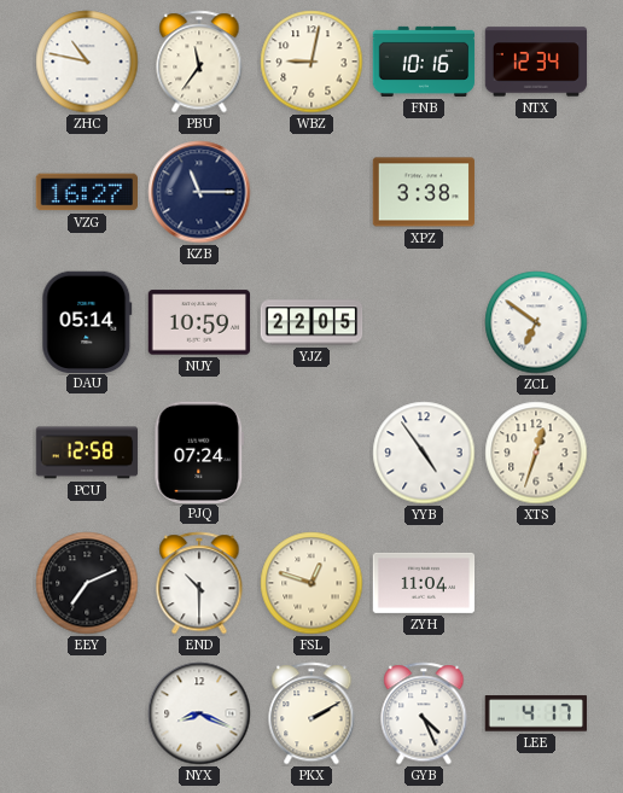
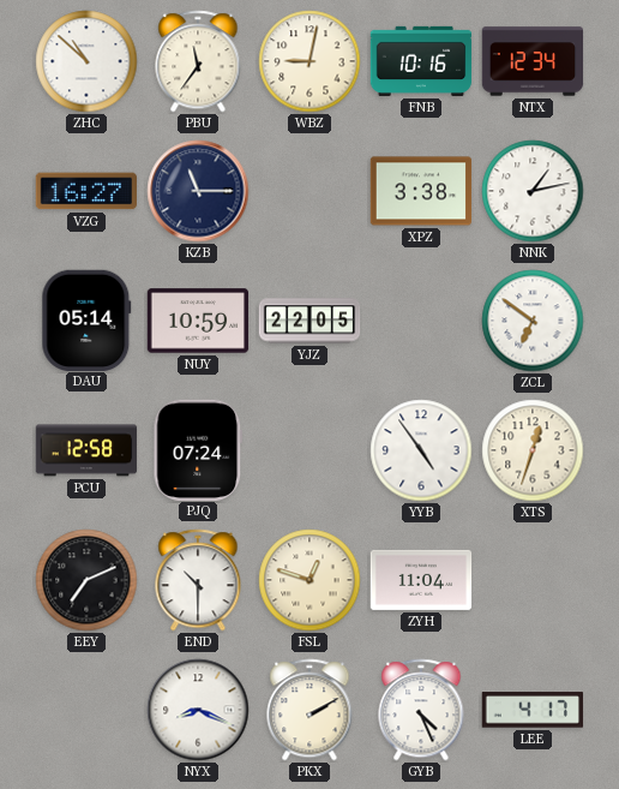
ZHC: 10:47 -> 10:52
NNK: none -> 1:13
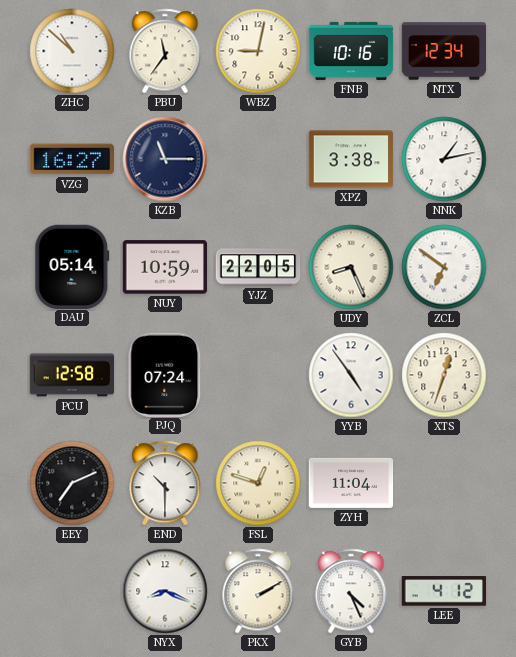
UDY: none -> 8:26
LEE: 4:17 -> 4:12
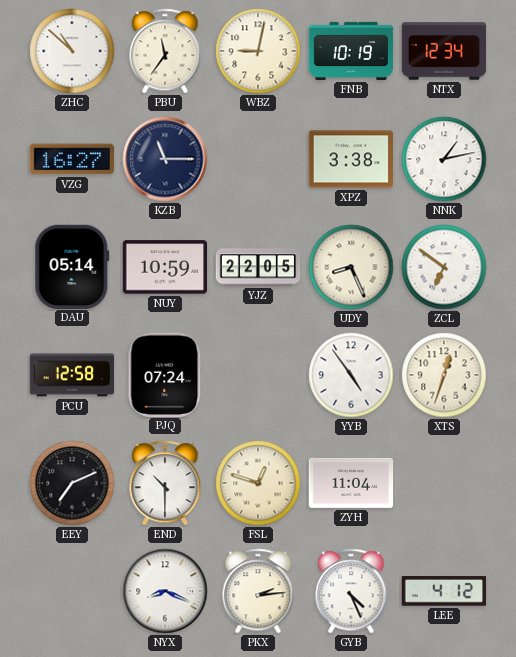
FNB: 10:16 -> 10:19
PKX: 2:10 -> 2:14
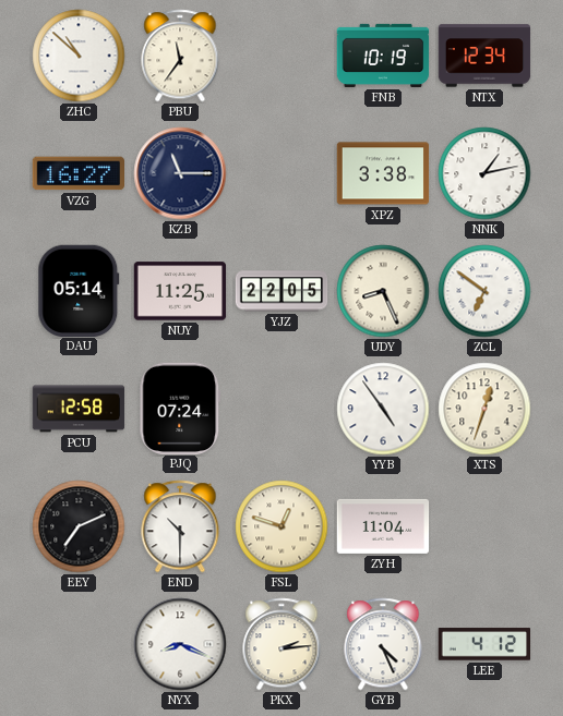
WBZ: 9:02 -> none
NUY: 10:59 -> 11:25
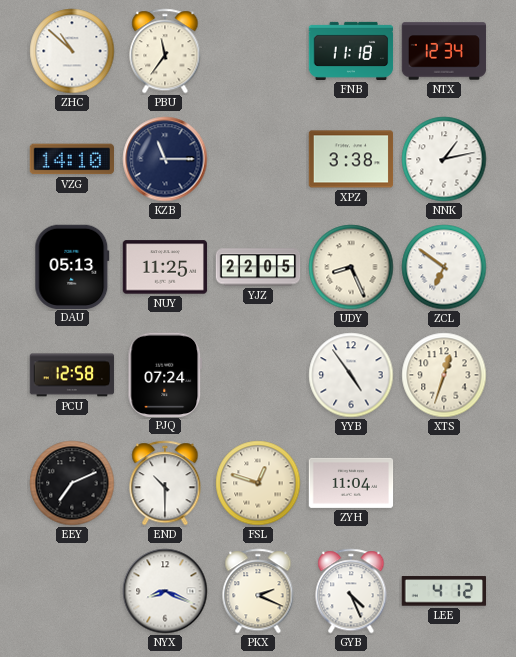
FNB: 10:19 -> 11:18
VZG: 16:27 -> 14:10
DAU: 05:14 -> 05:13
PKX: 2:14 -> 2:19
